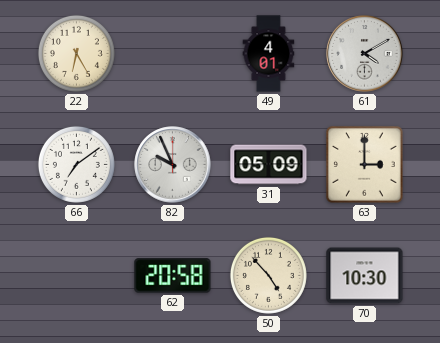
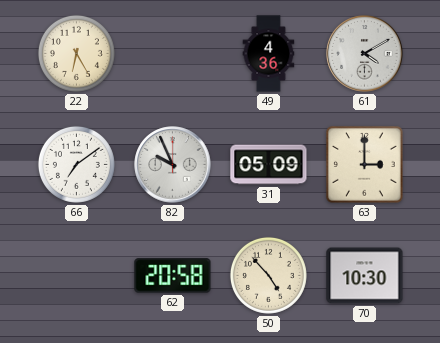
49: 4:01 -> 4:36
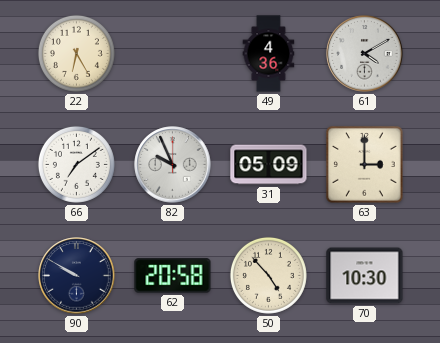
90: none -> 9:50
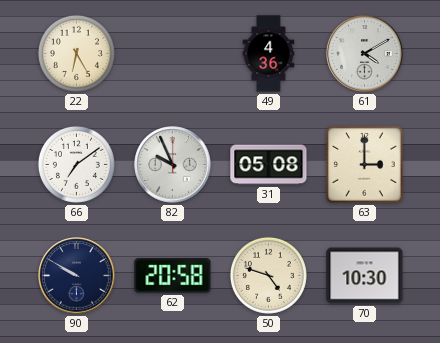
31: 05:09 -> 05:08
50: 4:53 -> 4:48
